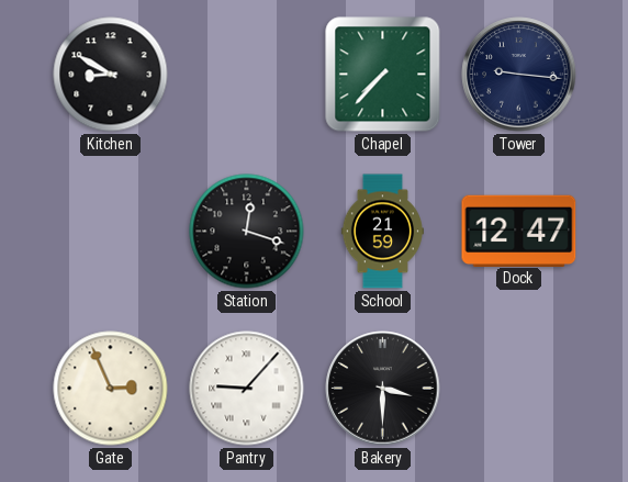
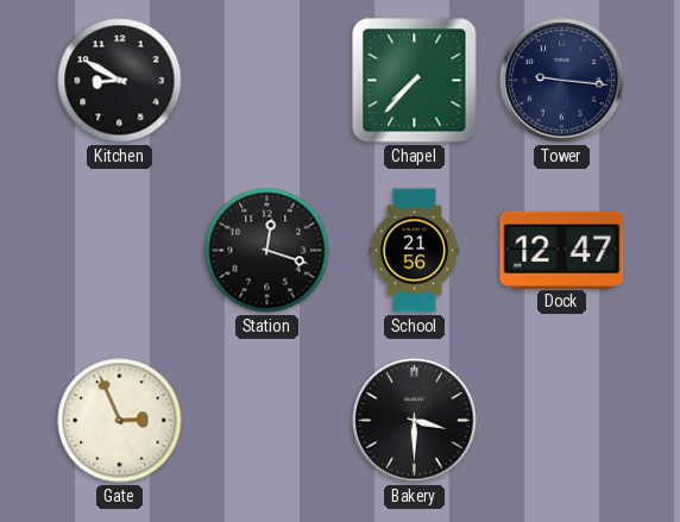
School: 21:59 -> 21:56
Pantry: 9:07 -> none
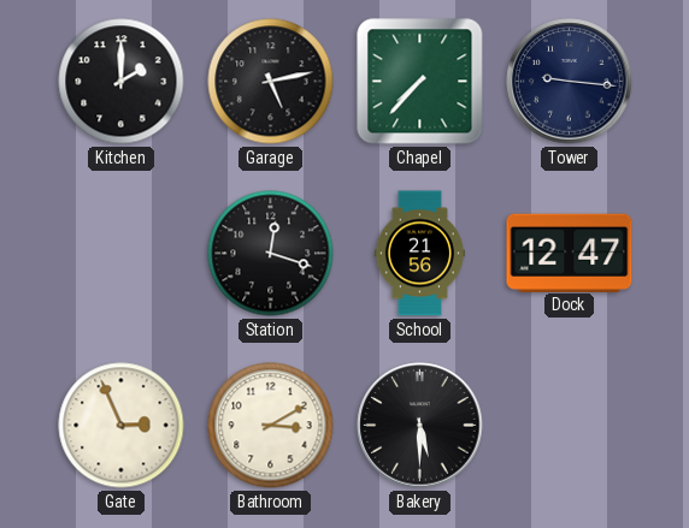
Kitchen: 8:50 -> 2:00
Garage: none -> 5:13
Bathroom: none -> 3:10
Bakery: 3:30 -> 5:30
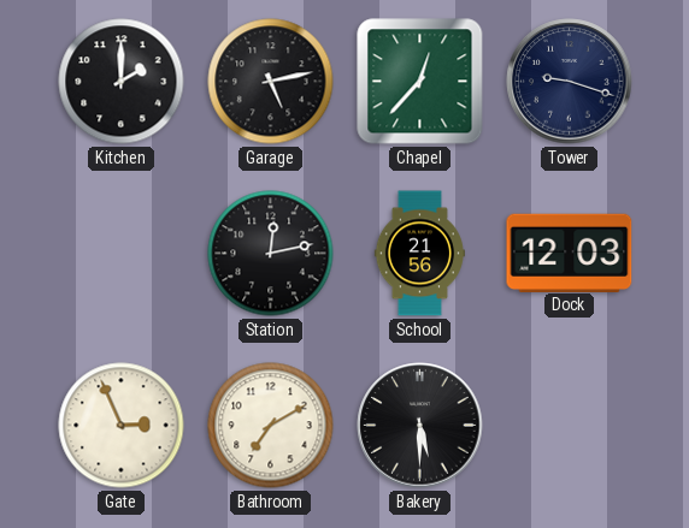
Chapel: 7:37 -> 12:37
Tower: 9:16 -> 9:18
Station: 12:18 -> 12:13
Dock: 12:47 -> 12:03
Bathroom: 3:10 -> 7:10
